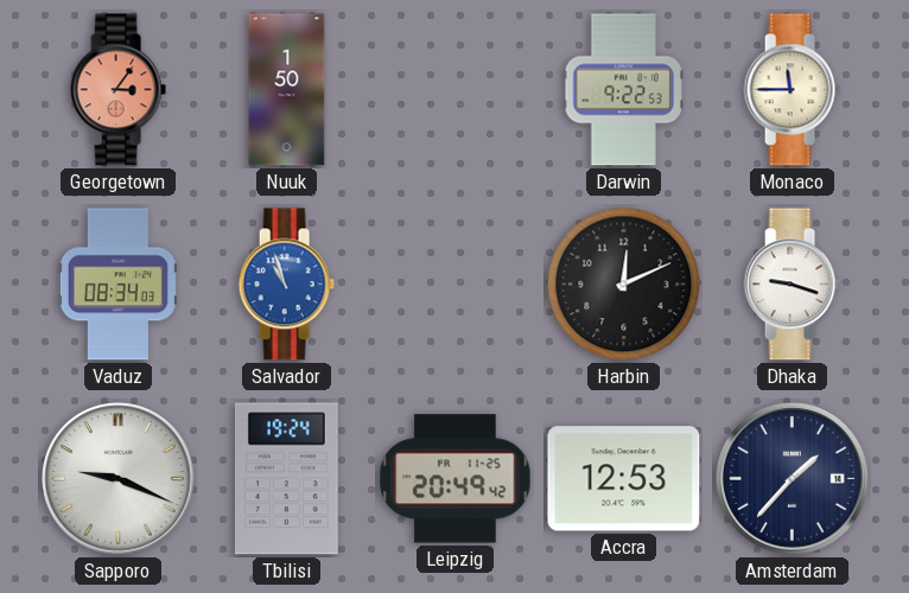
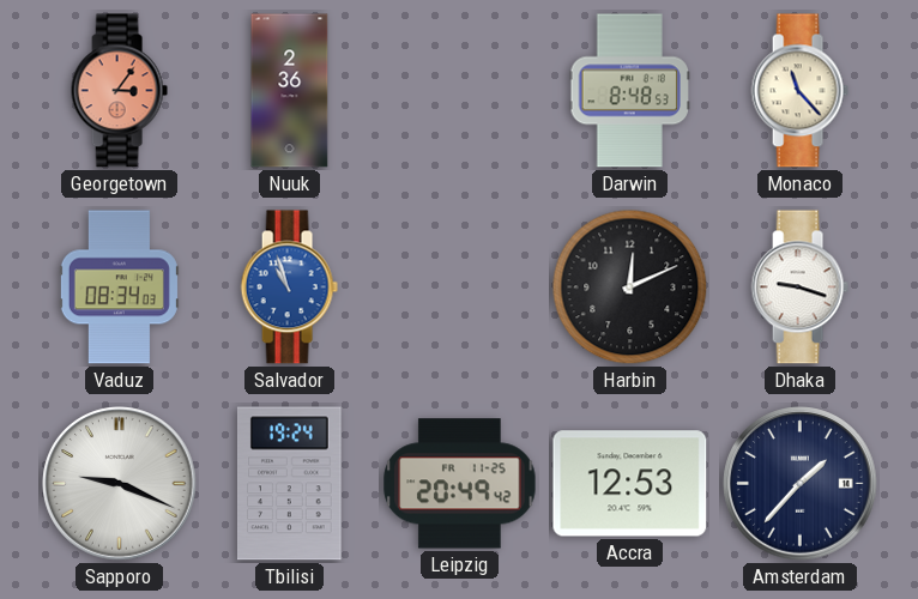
Nuuk: 1:50 -> 2:36
Darwin: 9:22 -> 8:48
Monaco: 11:45 -> 11:23
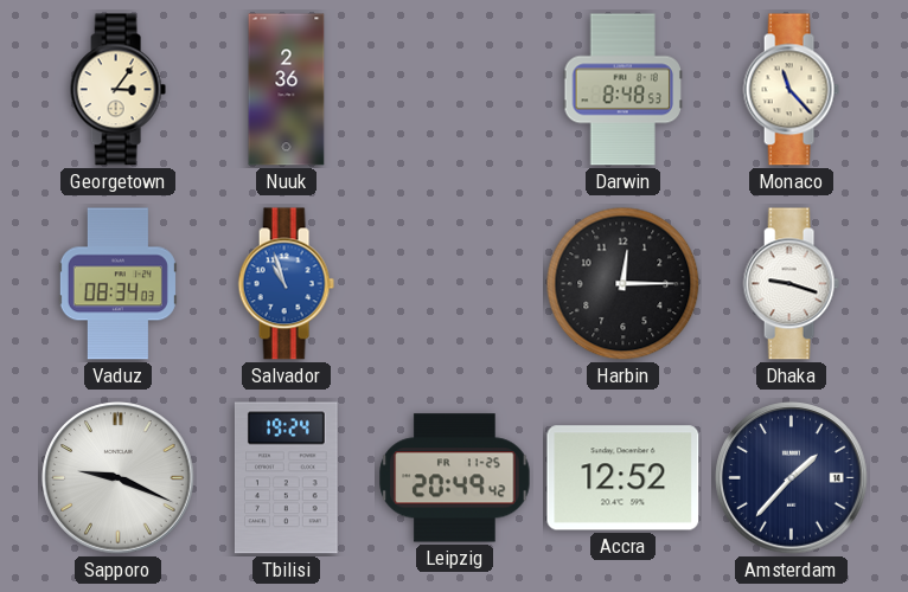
Georgetown dial: salmon -> cream
Harbin: 12:11 -> 12:15
Accra: 12:53 -> 12:52
